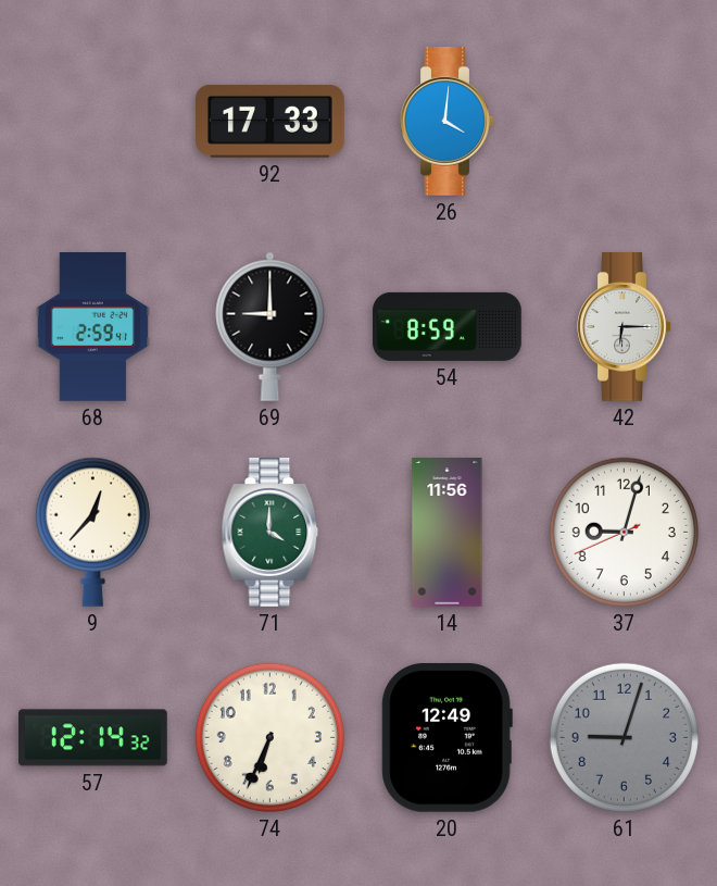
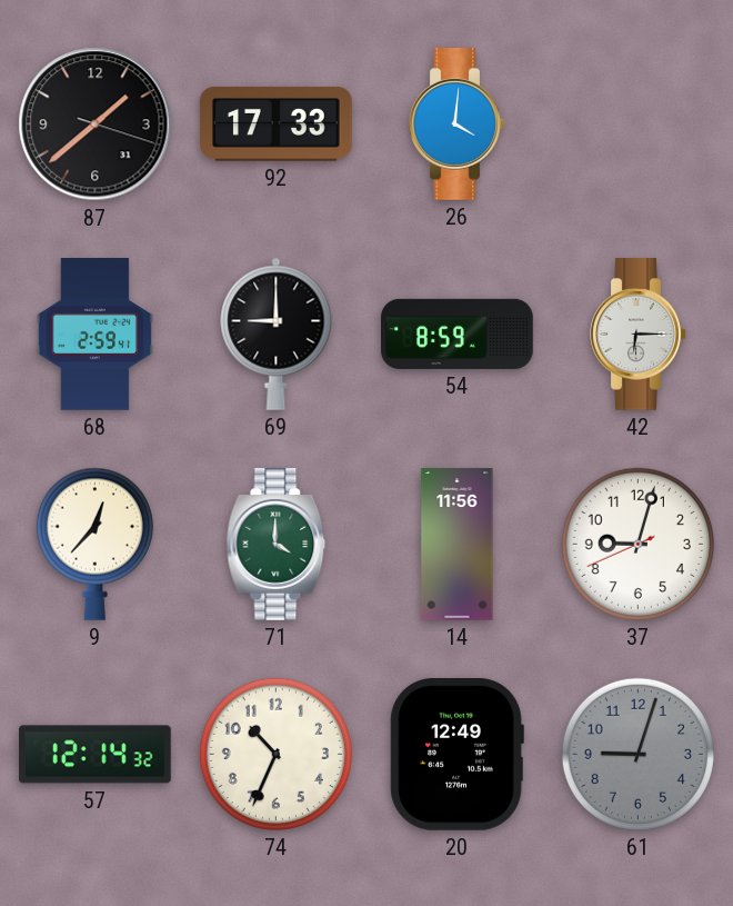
87: none -> 1:38
74: 6:34 -> 10:34
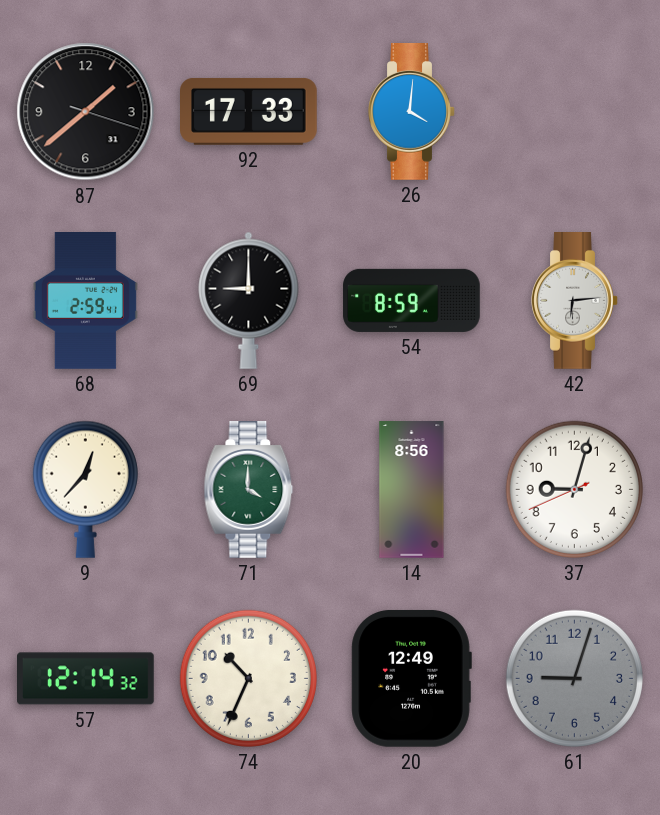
42: 6:15 -> 6:14
14: 11:56 -> 8:56
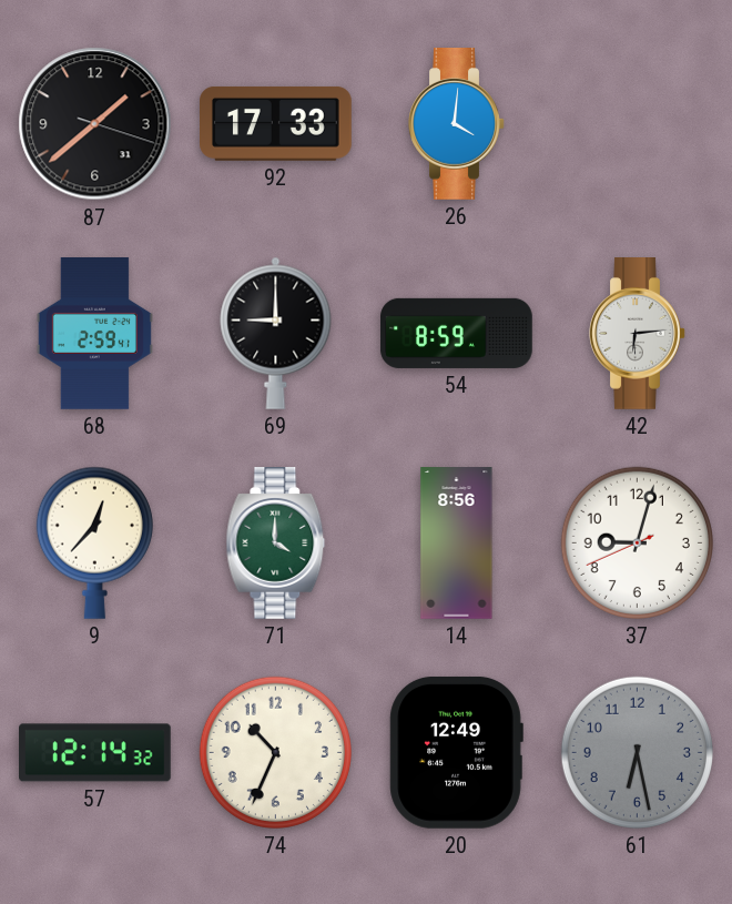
61: 9:03 -> 6:28
